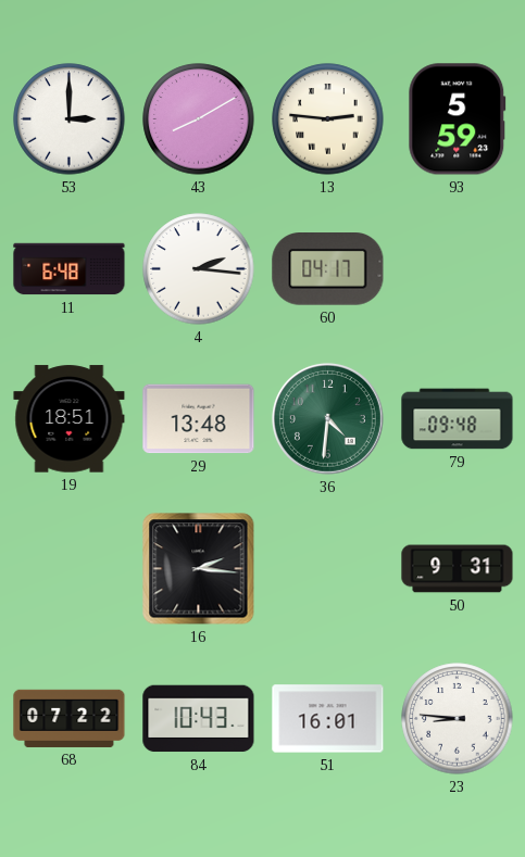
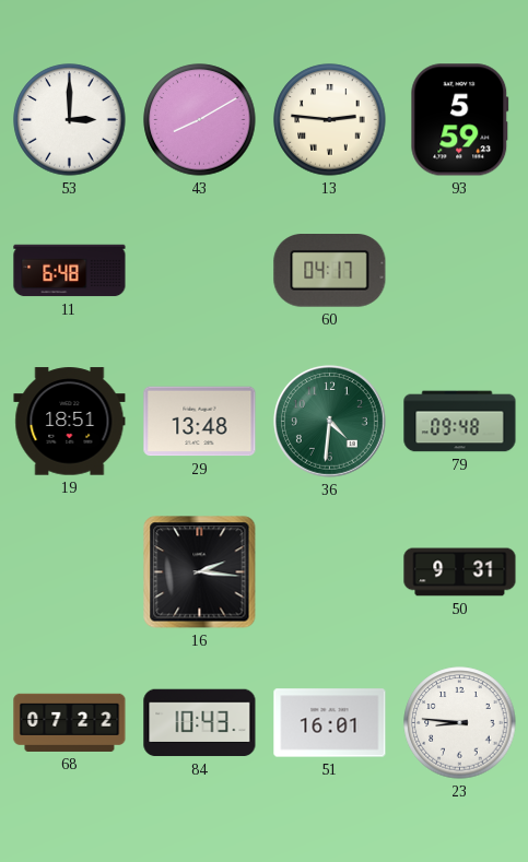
4: 2:16 -> none
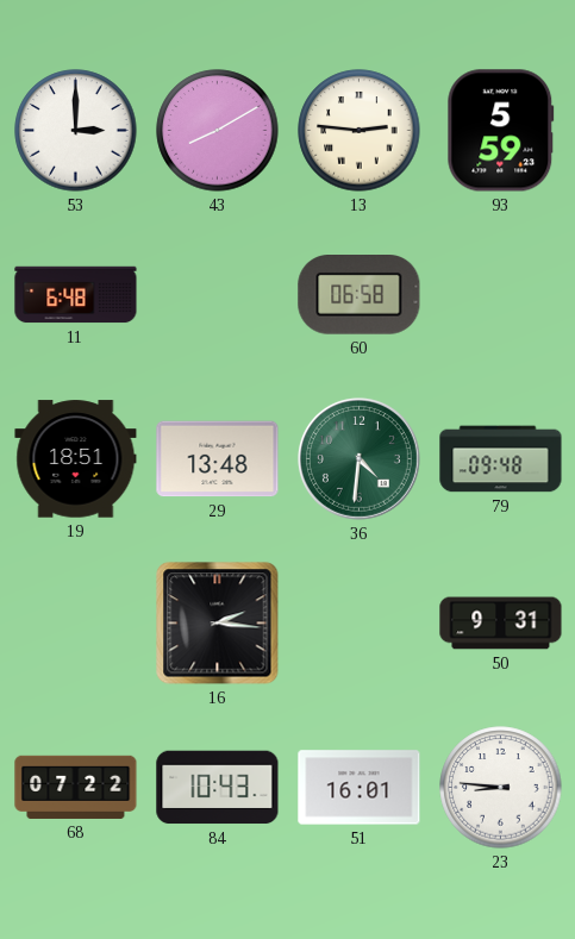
60: 04:17 -> 06:58
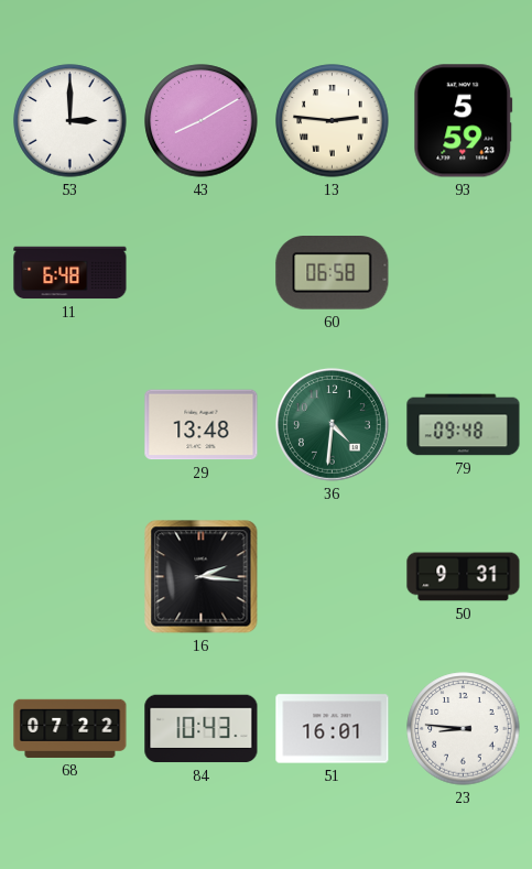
19: 18:51 -> none
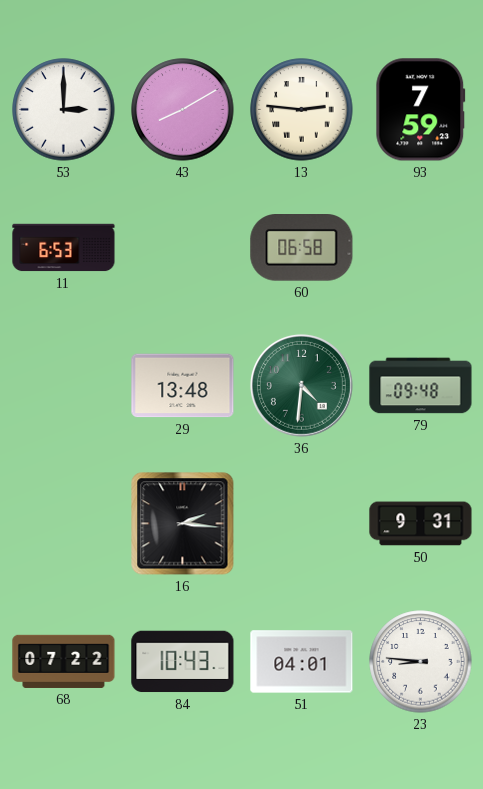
93: 5:59 -> 7:59
11: 6:48 -> 6:53
51: 16:01 -> 04:01
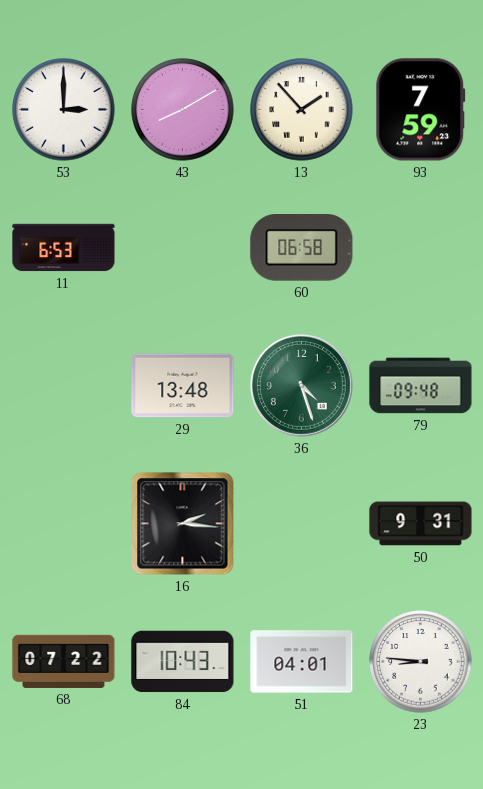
13: 2:46 -> 1:53
36: 4:31 -> 4:27
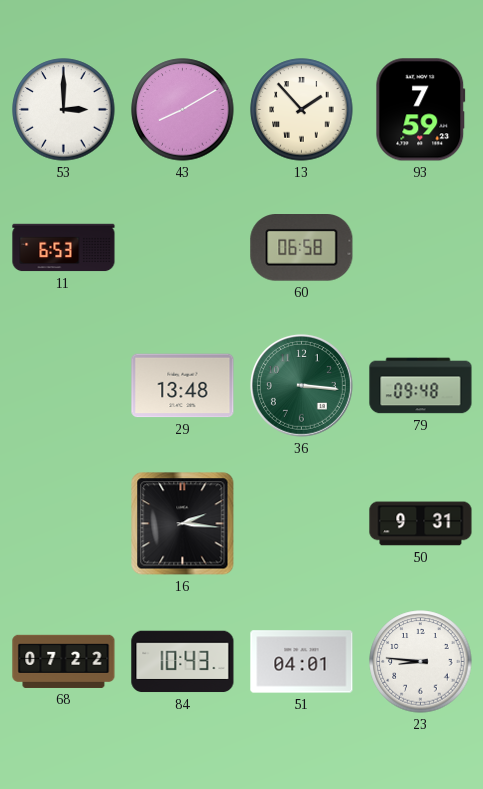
36: 4:27 -> 3:16
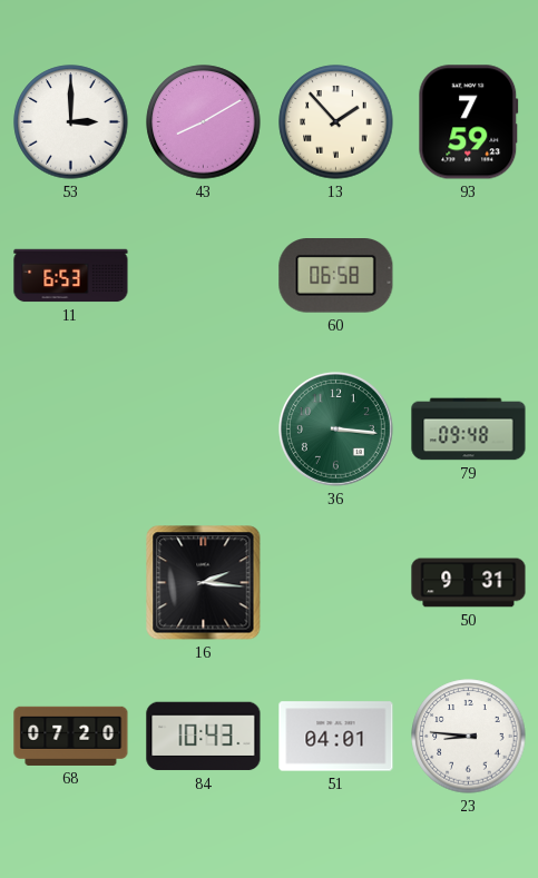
29: 13:48 -> none
68: 07:22 -> 07:20
